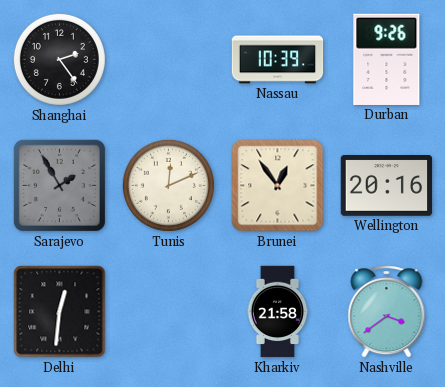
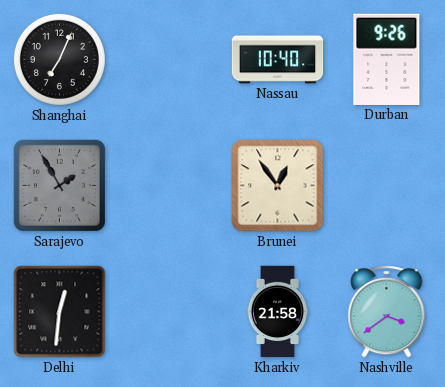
Shanghai: 2:24 -> 7:04
Nassau: 10:39 -> 10:40
Tunis: 12:11 -> none
Wellington: 20:16 -> none
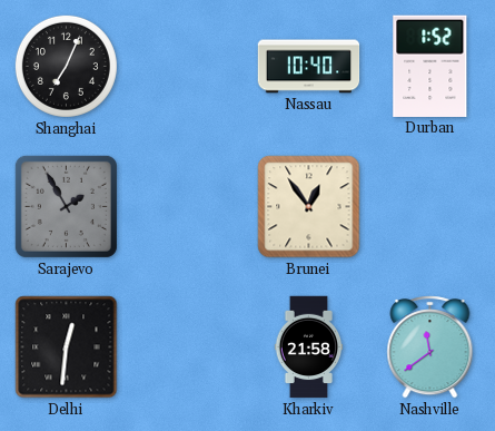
Durban: 9:26 -> 1:52
Nashville: 3:39 -> 11:39
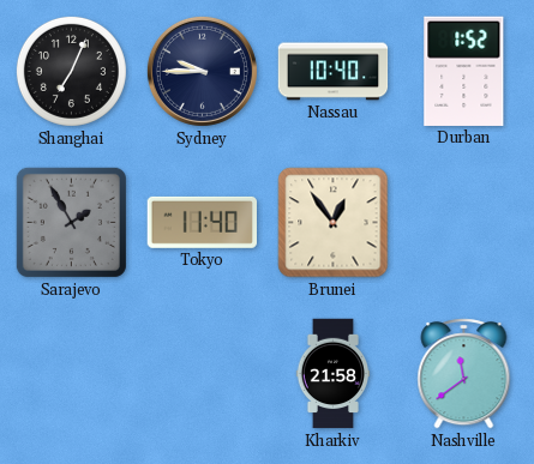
Sydney: none -> 9:45
Tokyo: none -> 11:40
Delhi: 12:31 -> none
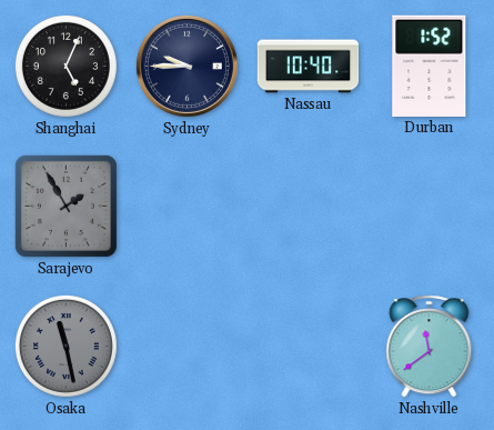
Shanghai: 7:04 -> 5:04
Tokyo: 11:40 -> none
Brunei: 12:54 -> none
Osaka: none -> 11:28
Kharkiv: 21:58 -> none
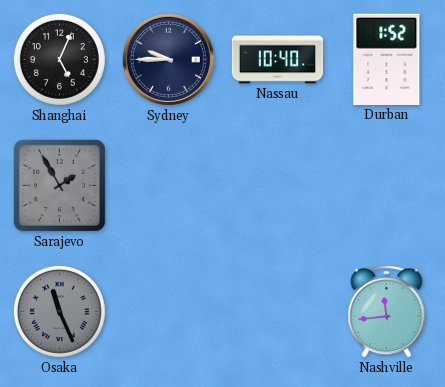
Osaka: 11:28 -> 11:26
Nashville: 11:39 -> 11:44
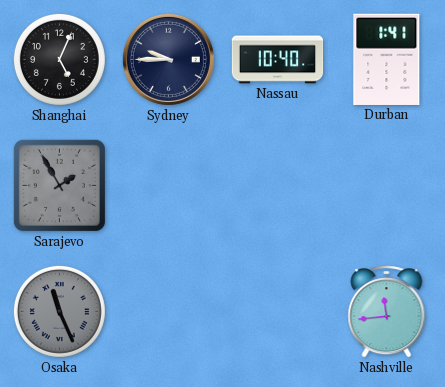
Durban: 1:52 -> 1:41
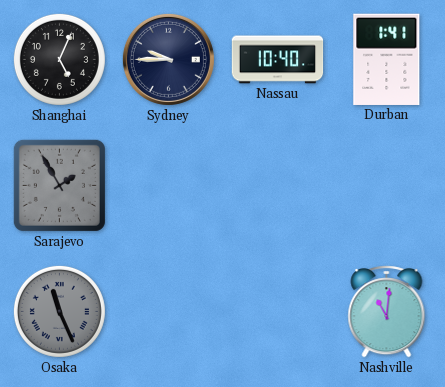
Nashville: 11:44 -> 11:01
